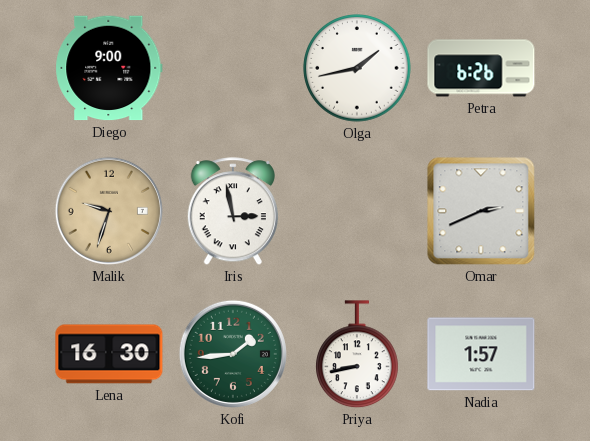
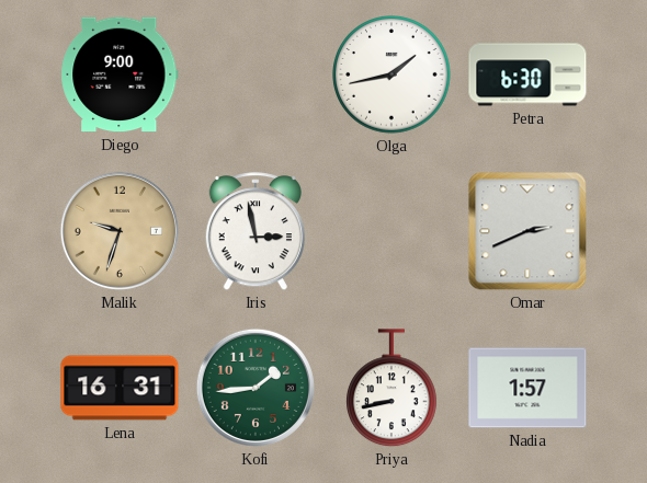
Petra: 6:26 -> 6:30
Lena: 16:30 -> 16:31
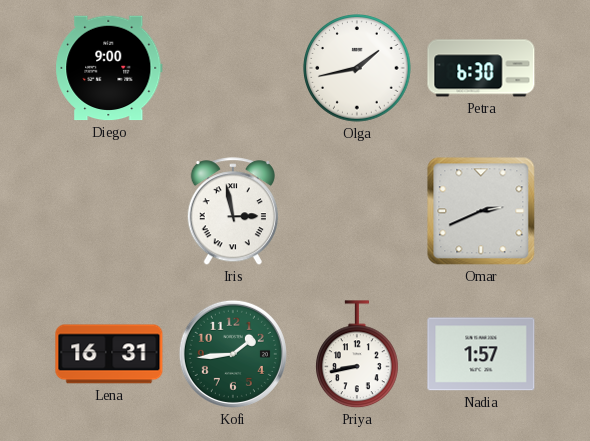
Malik: 9:33 -> none
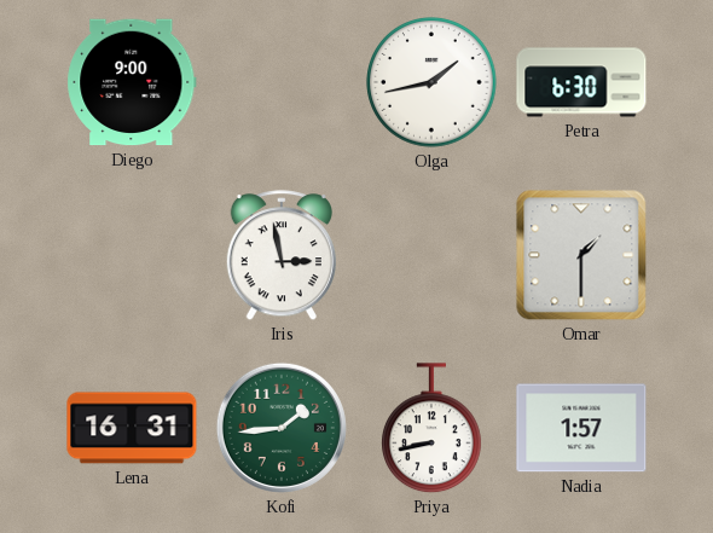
Omar: 2:41 -> 1:30
